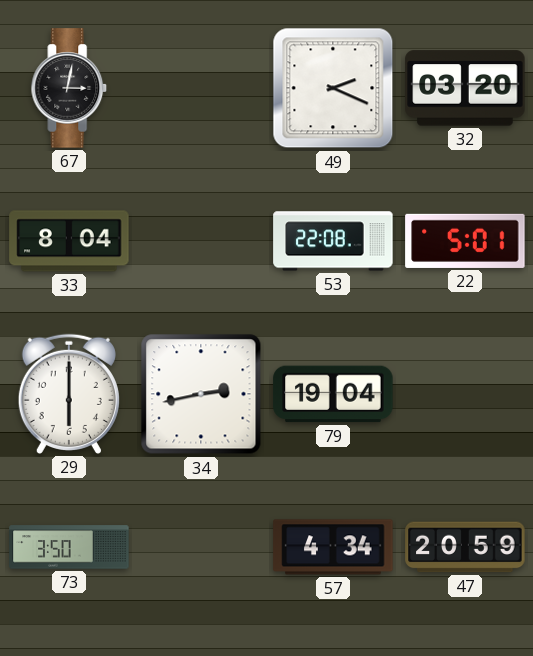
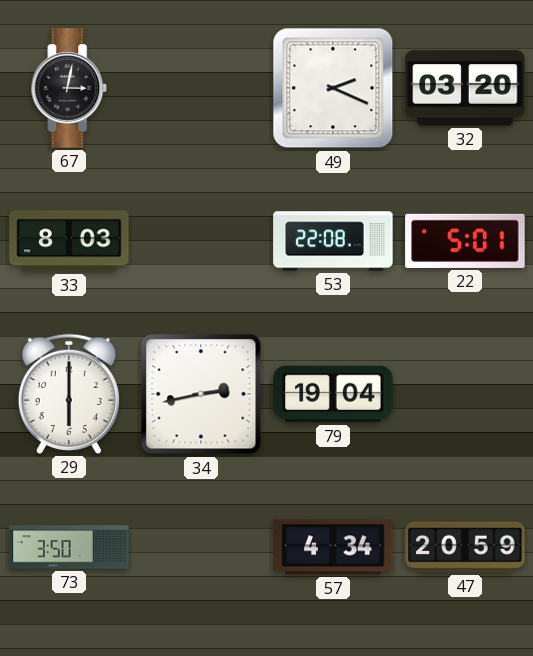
33: 8:04 -> 8:03
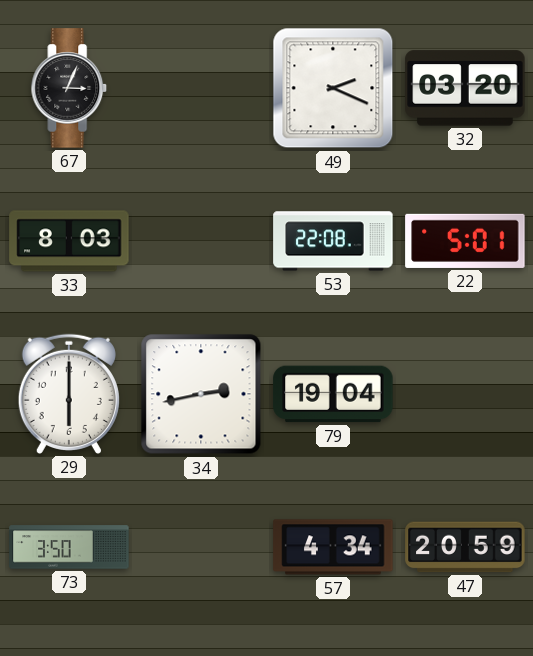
67: 3:02 -> 3:04
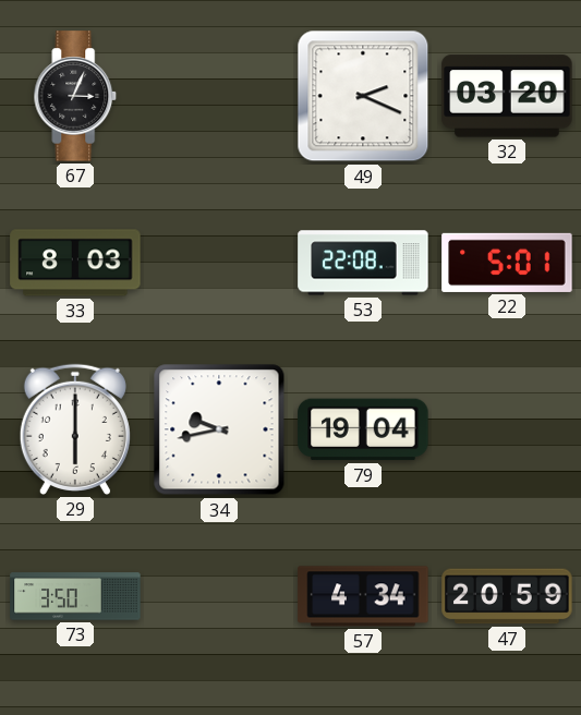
34: 2:43 -> 9:43
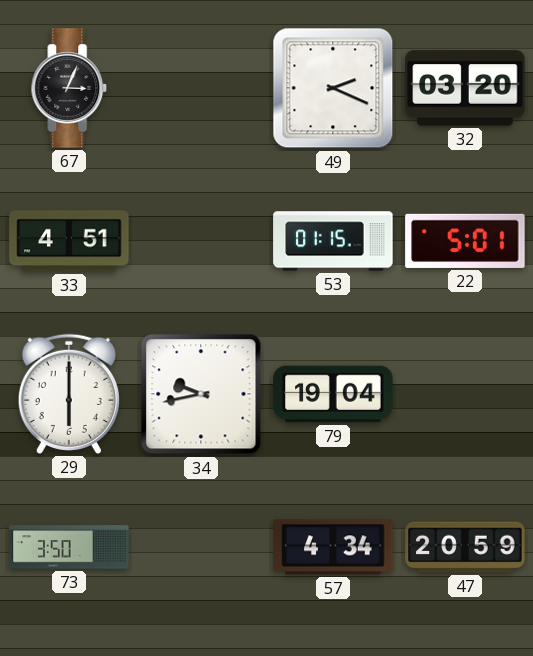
33: 8:03 -> 4:51
53: 22:08 -> 01:15
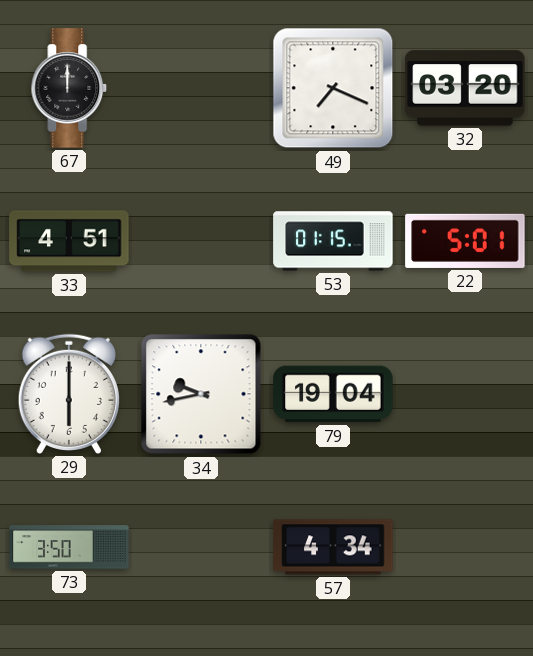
67: 3:04 -> 12:00
49: 2:19 -> 7:19
47: 20:59 -> none
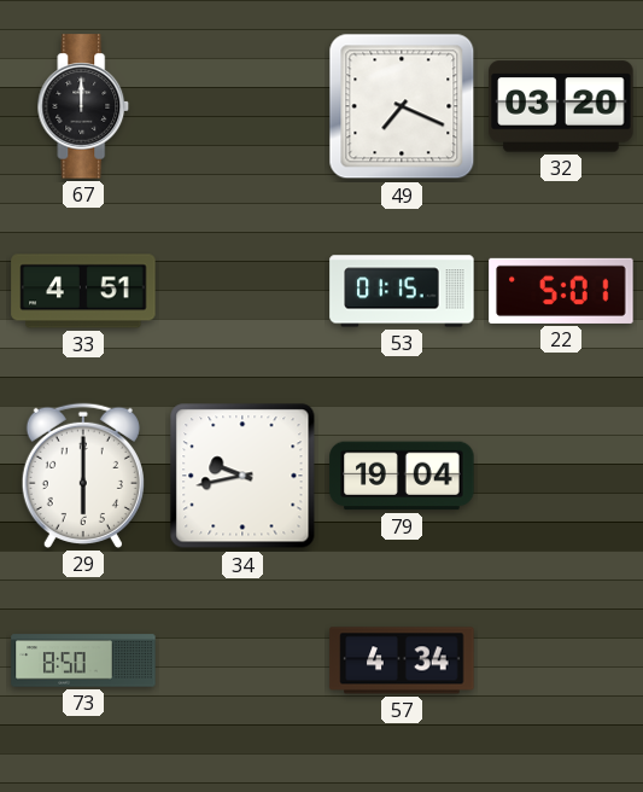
73: 3:50 -> 8:50
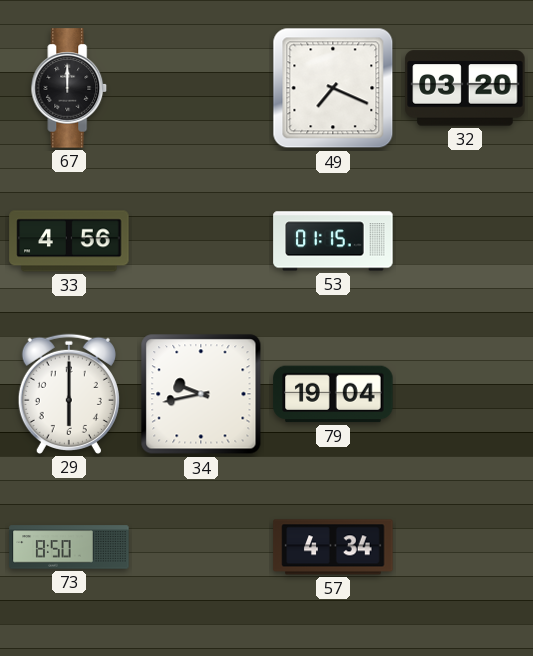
33: 4:51 -> 4:56
22: 5:01 -> none
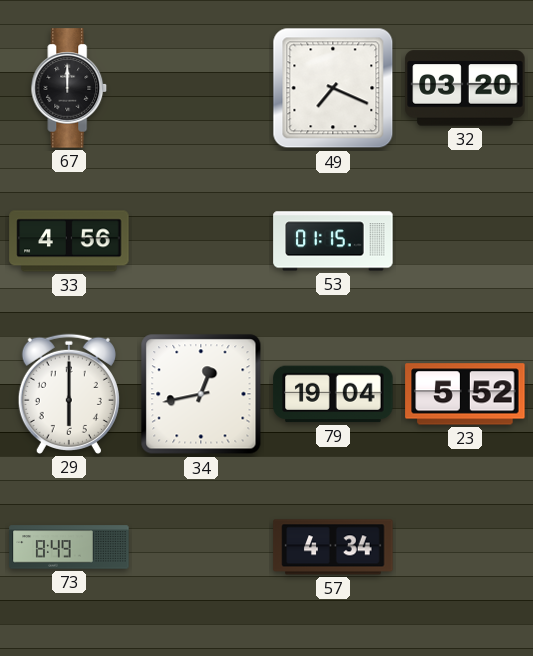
34: 9:43 -> 12:43
23: none -> 5:52
73: 8:50 -> 8:49
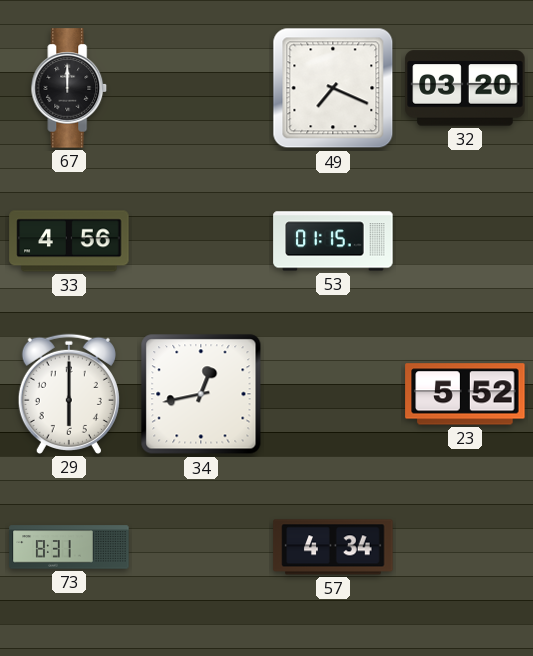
79: 19:04 -> none
73: 8:49 -> 8:31
